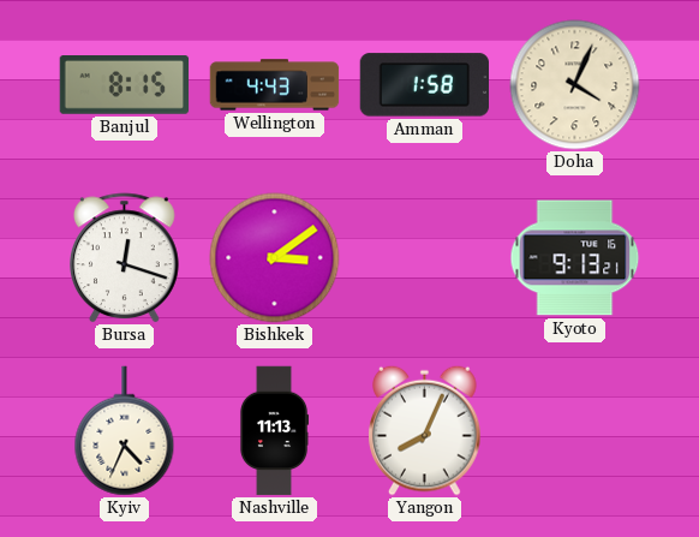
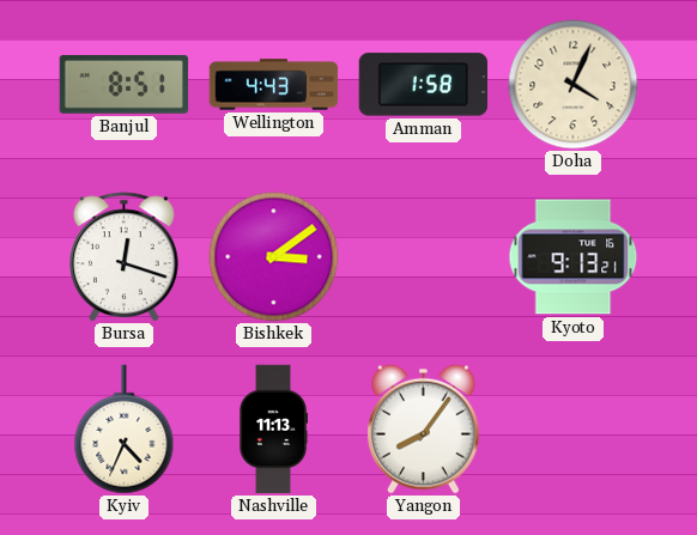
Banjul: 8:15 -> 8:51
Yangon: 8:04 -> 8:06
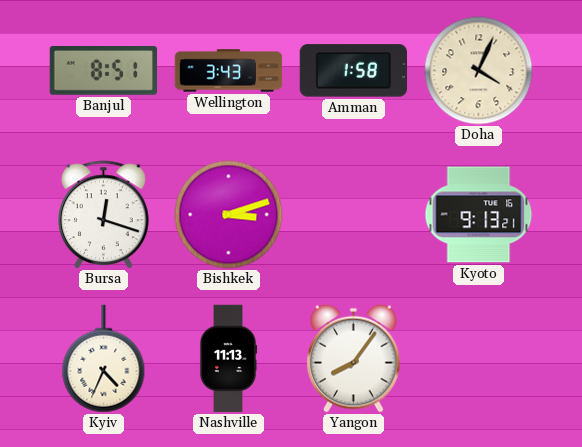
Wellington: 4:43 -> 3:43
Bishkek: 3:09 -> 3:12
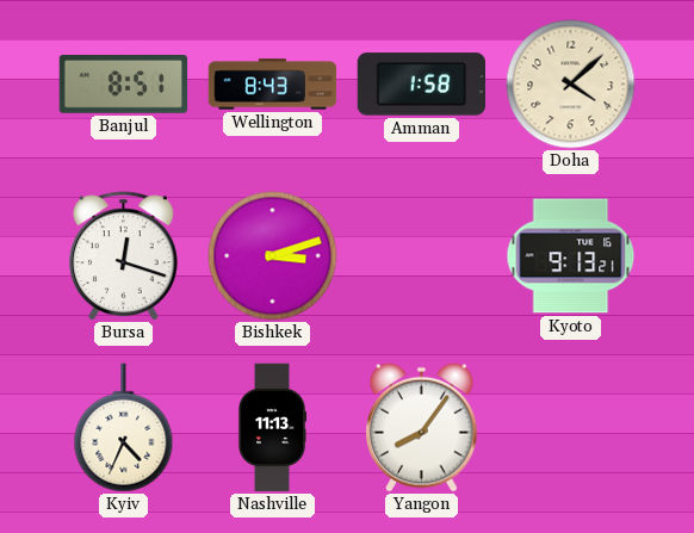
Wellington: 3:43 -> 8:43
Doha: 4:04 -> 4:08
